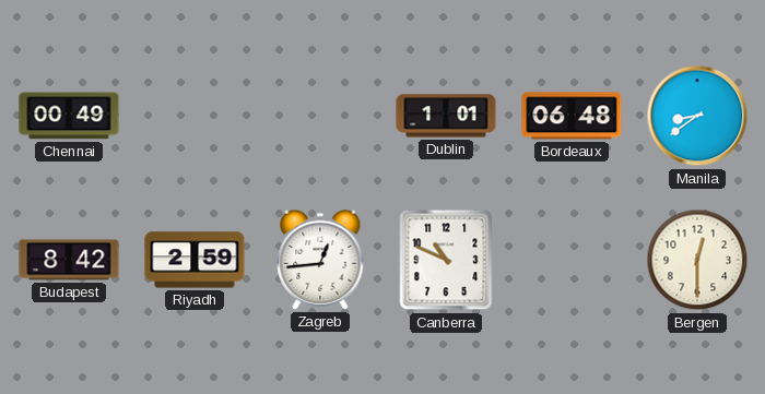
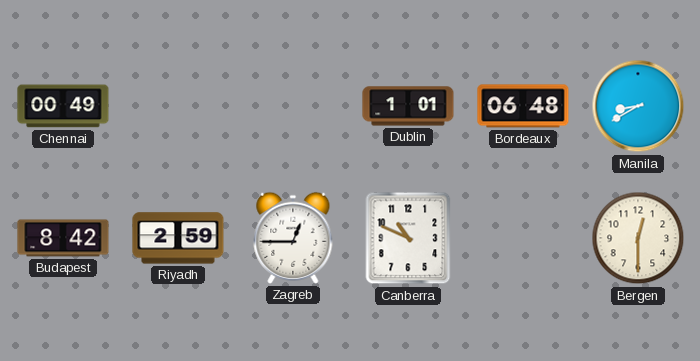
Manila: 8:39 -> 8:40
Zagreb: 12:44 -> 12:45
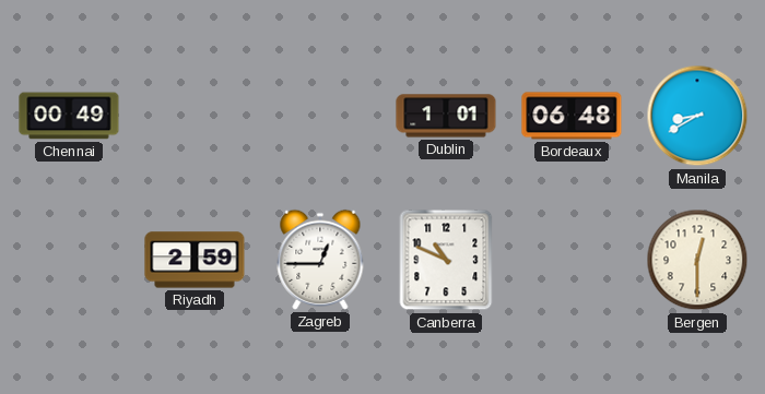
Budapest: 8:42 -> none
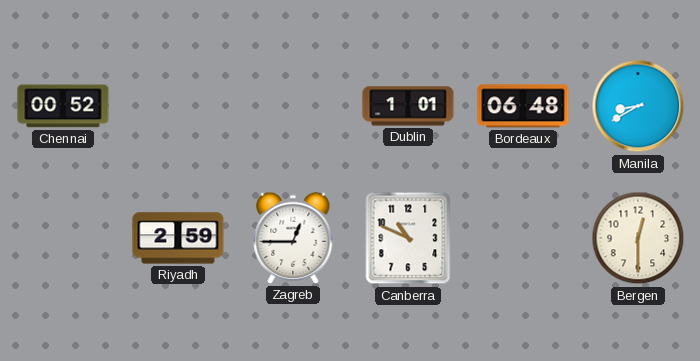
Chennai: 00:49 -> 00:52
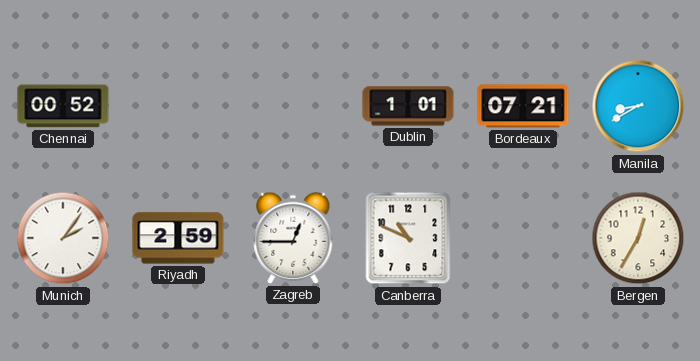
Bordeaux: 06:48 -> 07:21
Munich: none -> 2:06
Bergen: 12:30 -> 12:35
